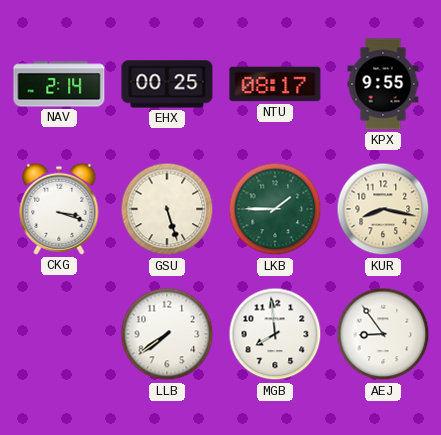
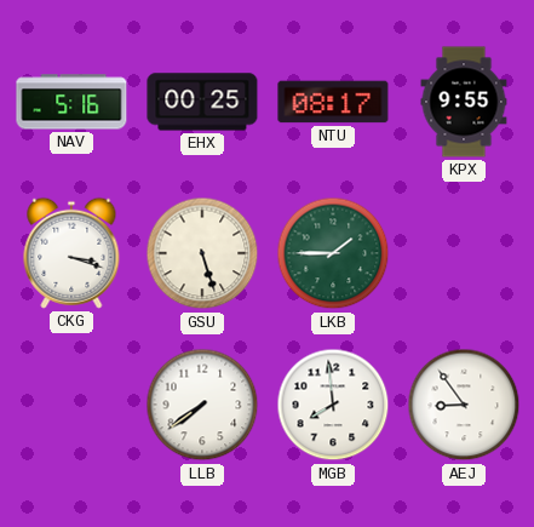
NAV: 2:14 -> 5:16
KUR: 8:17 -> none
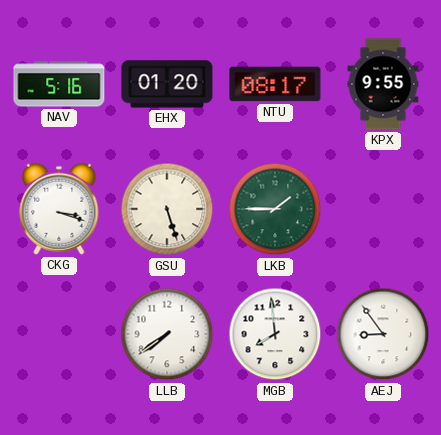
EHX: 00:25 -> 01:20
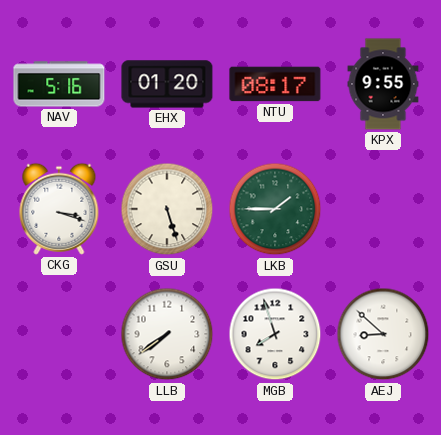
MGB: 7:59 -> 7:57
AEJ: 8:54 -> 8:52
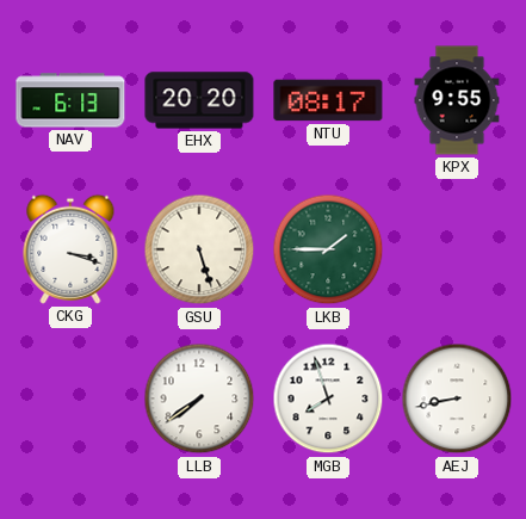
NAV: 5:16 -> 6:13
EHX: 01:20 -> 20:20
AEJ: 8:52 -> 8:43
